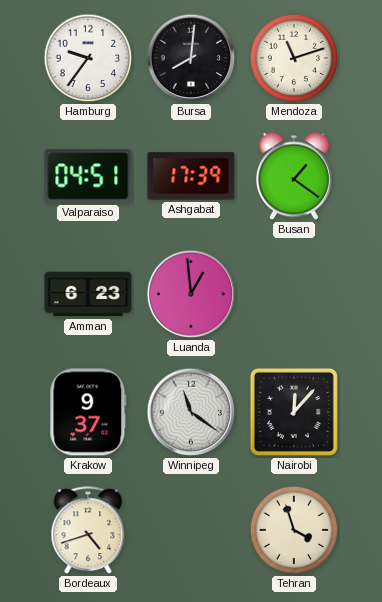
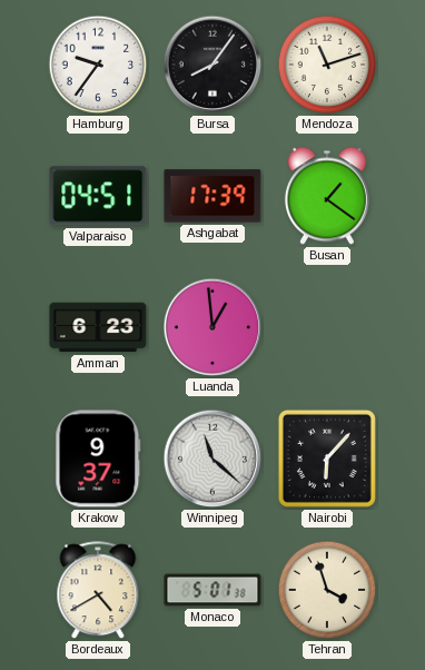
Bursa: 8:01 -> 8:06
Winnipeg: 11:21 -> 11:22
Nairobi: 12:07 -> 6:07
Bordeaux: 4:42 -> 4:40
Monaco: none -> 5:01
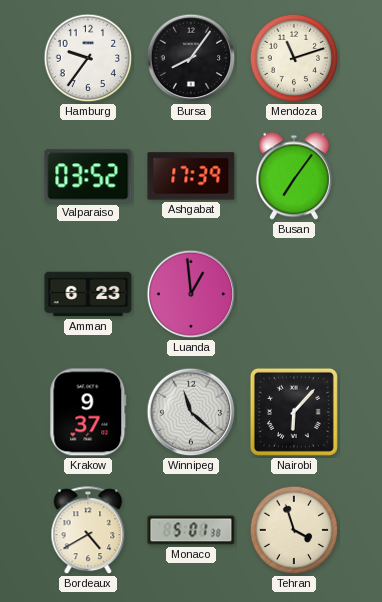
Valparaiso: 04:51 -> 03:52
Busan: 1:21 -> 7:06
